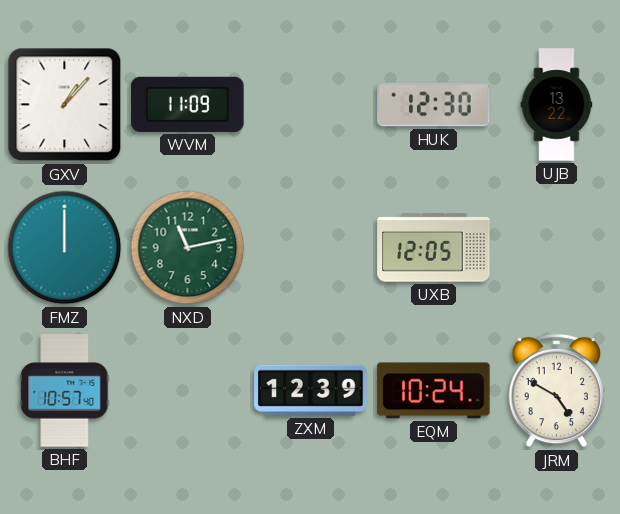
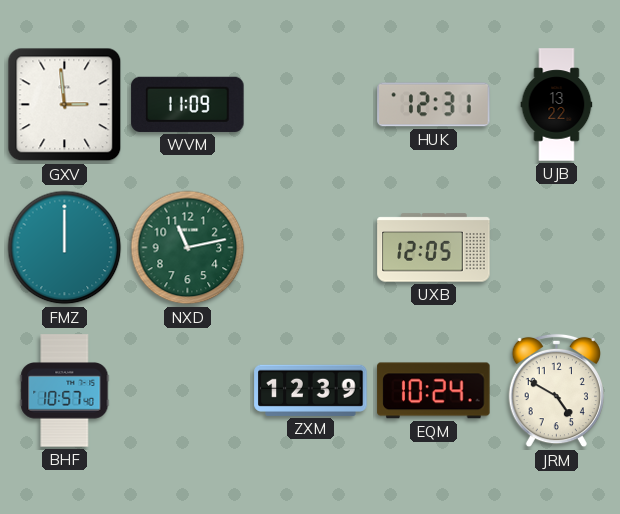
GXV: 1:07 -> 2:59
HUK: 12:30 -> 12:31
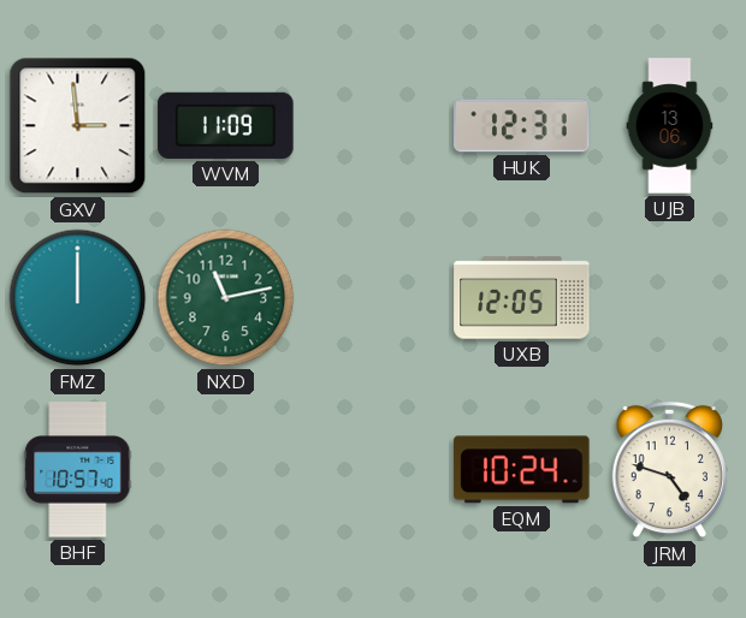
UJB: 13:22 -> 13:06
ZXM: 12:39 -> none
JRM: 4:50 -> 4:48
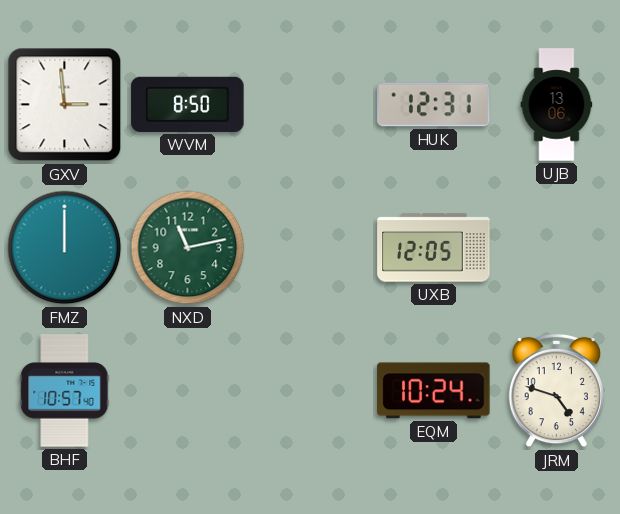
WVM: 11:09 -> 8:50
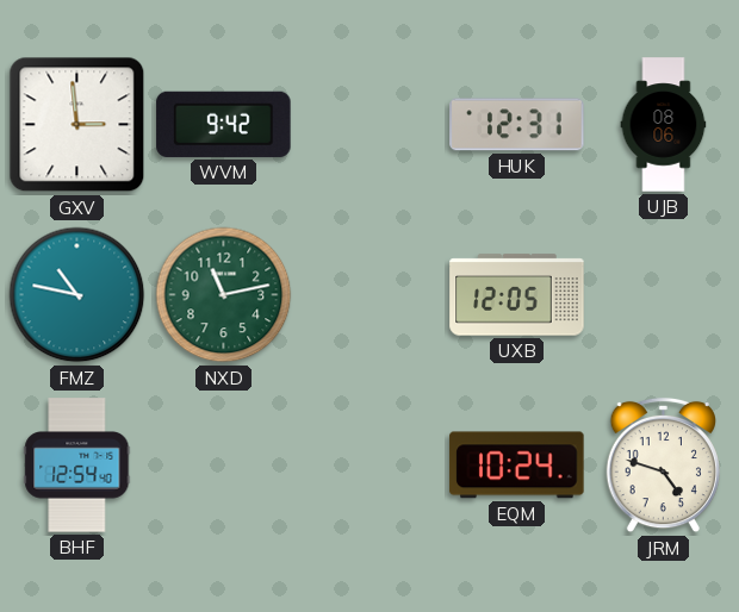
WVM: 8:50 -> 9:42
UJB: 13:06 -> 08:06
FMZ: 12:00 -> 10:47
BHF: 10:57 -> 12:54
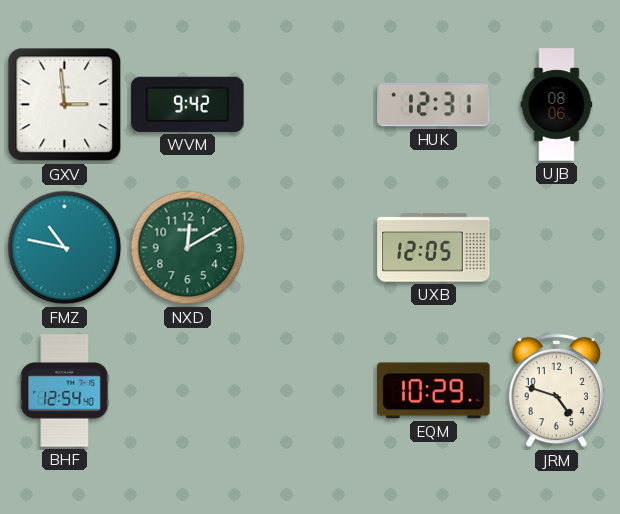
NXD: 11:13 -> 12:10
EQM: 10:24 -> 10:29
